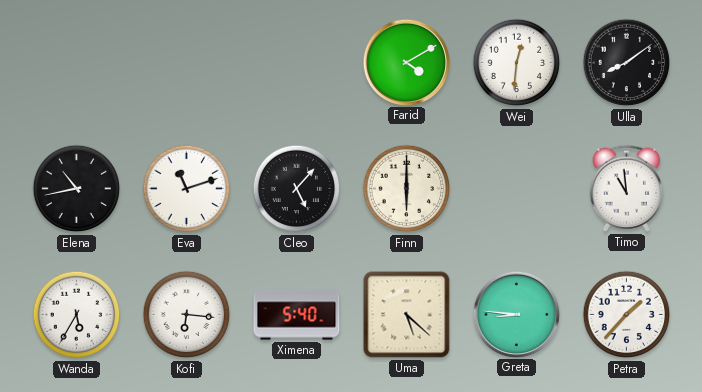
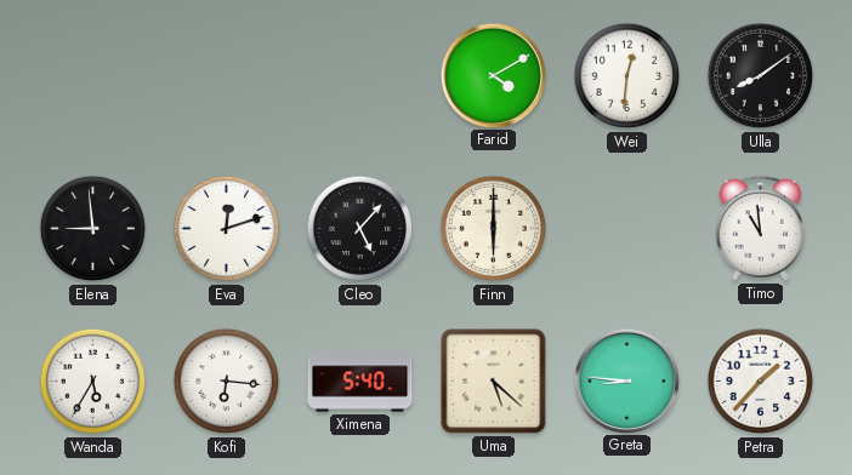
Elena: 10:43 -> 8:59
Eva: 11:12 -> 12:12
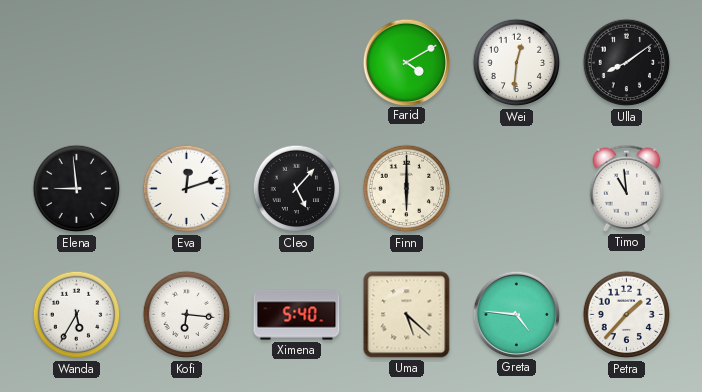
Greta: 8:46 -> 4:46
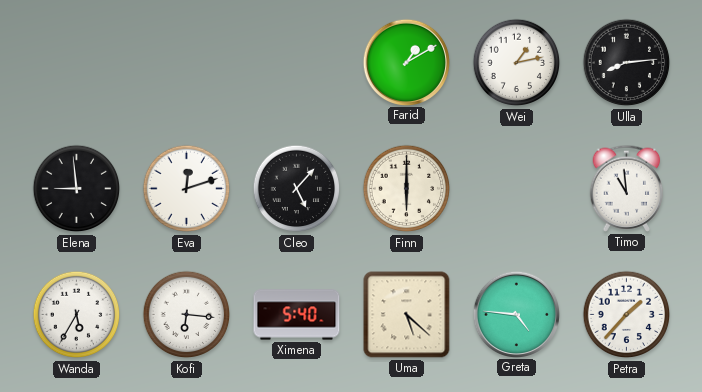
Farid: 4:10 -> 1:10
Wei: 12:31 -> 1:13
Ulla: 8:09 -> 8:14
